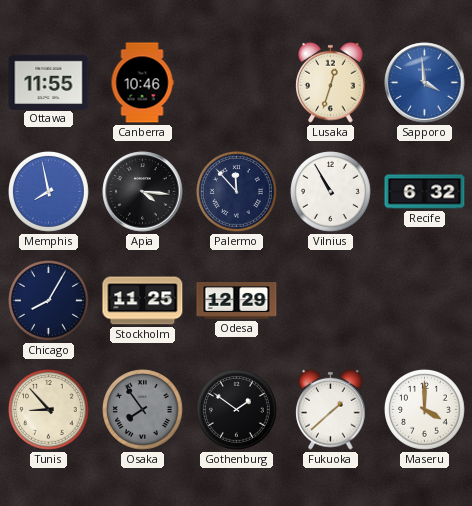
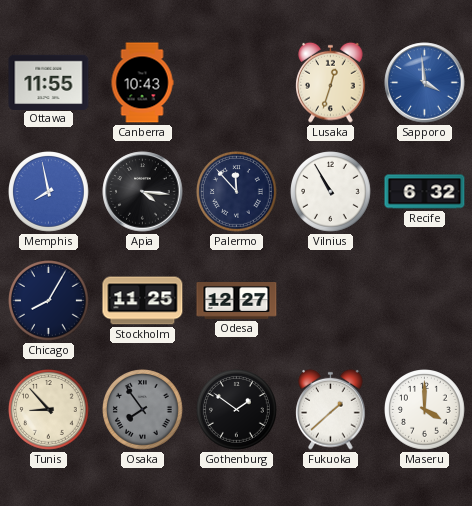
Canberra: 10:46 -> 10:43
Odesa: 12:29 -> 12:27
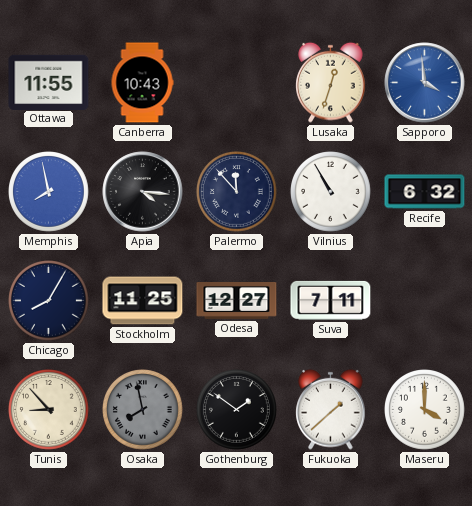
Suva: none -> 7:11
Osaka: 7:54 -> 7:58
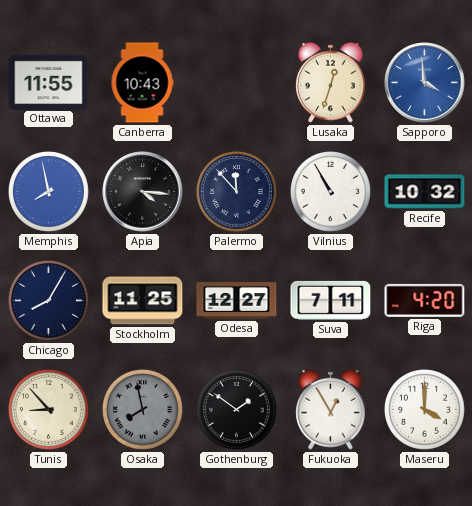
Recife: 6:32 -> 10:32
Riga: none -> 4:20
Fukuoka: 1:38 -> 12:55
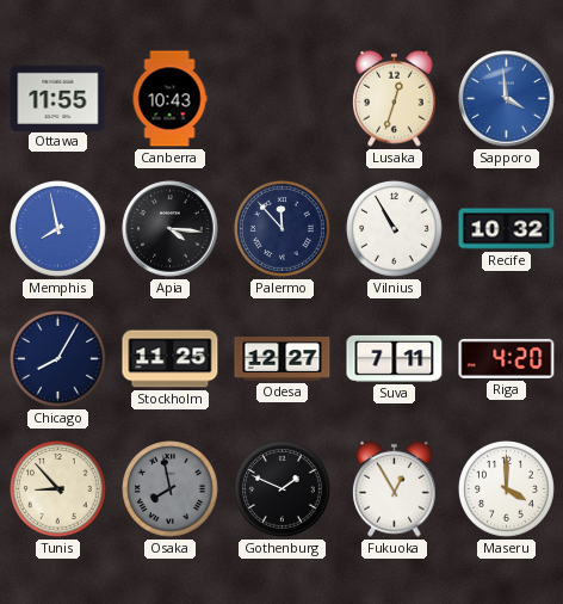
Gothenburg: 1:51 -> 1:49
